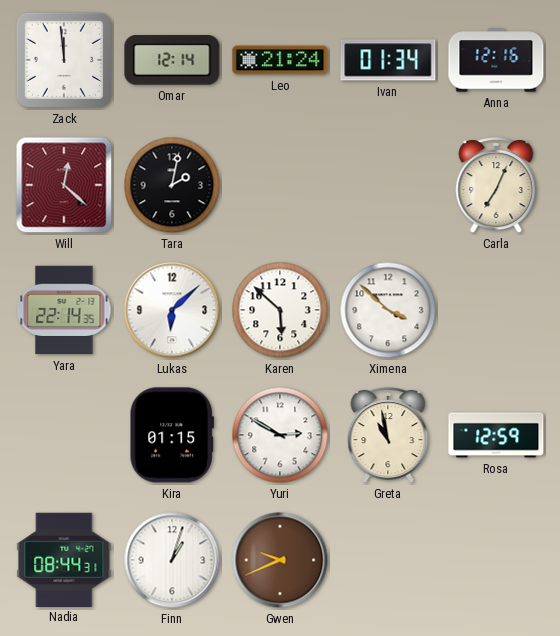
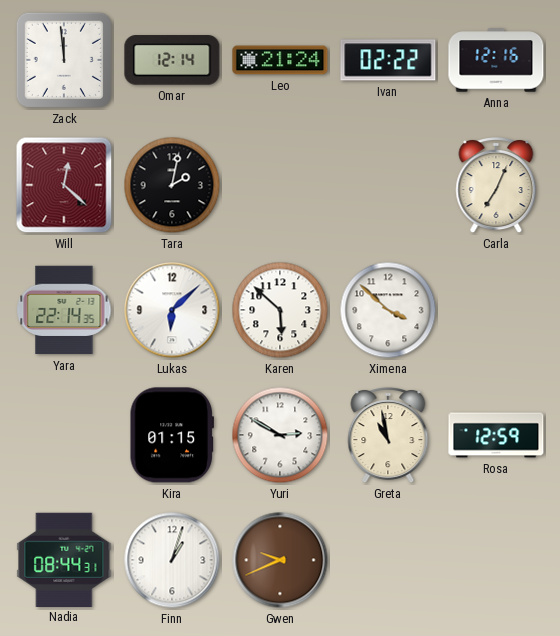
Ivan: 01:34 -> 02:22
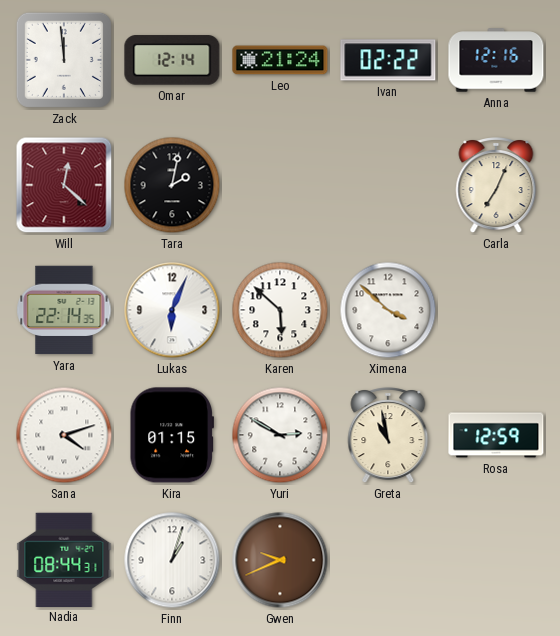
Lukas: 6:08 -> 6:04
Sana: none -> 4:12
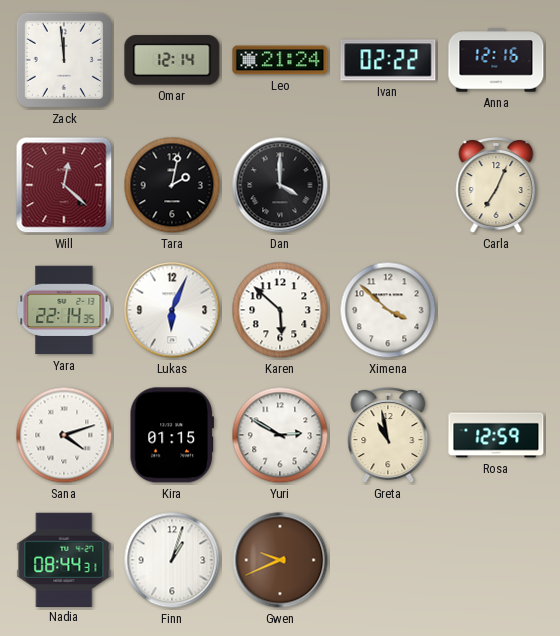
Dan: none -> 4:00
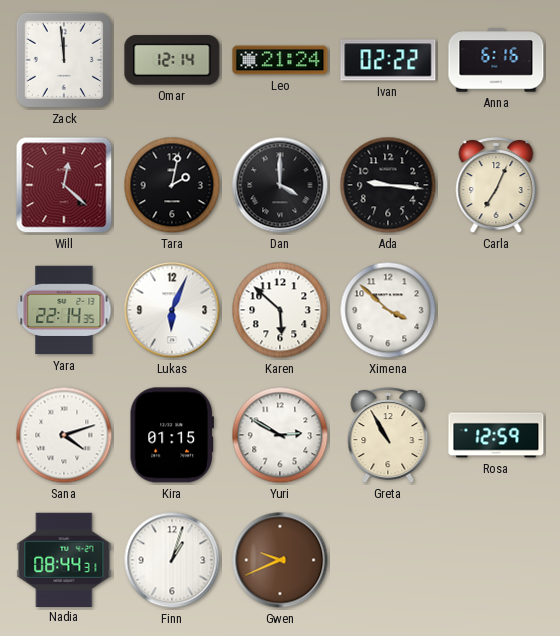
Anna: 12:16 -> 6:16
Ada: none -> 9:16
Greta: 10:58 -> 10:55
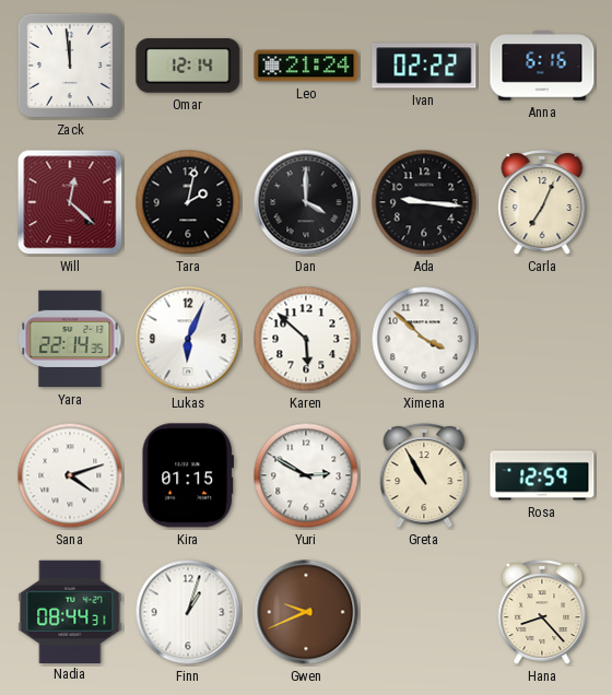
Hana: none -> 8:23
